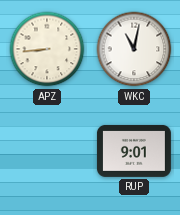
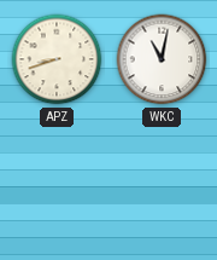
APZ: 8:44 -> 8:42
RUP: 9:01 -> none
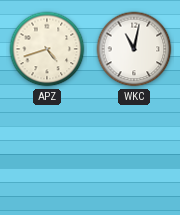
APZ: 8:42 -> 4:42
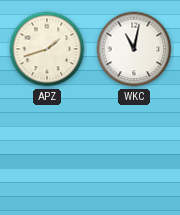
APZ: 4:42 -> 1:42
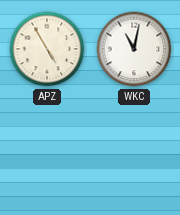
APZ: 1:42 -> 4:55
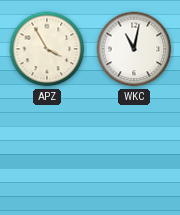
APZ: 4:55 -> 3:55
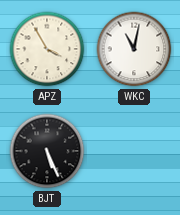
BJT: none -> 5:26
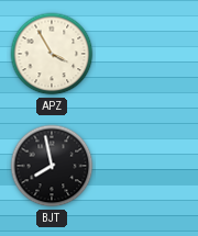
WKC: 11:02 -> none
BJT: 5:26 -> 7:58
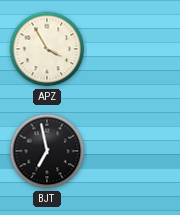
BJT: 7:58 -> 6:58
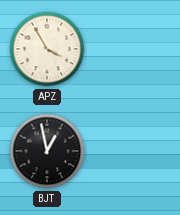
BJT: 6:58 -> 12:58
